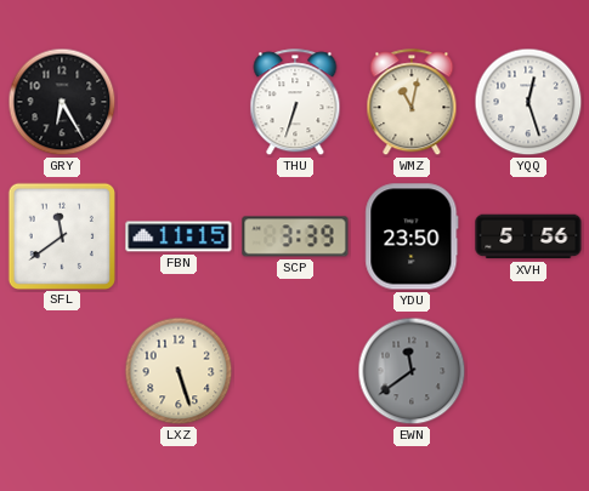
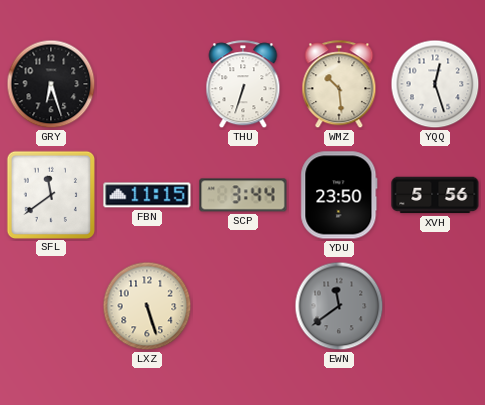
GRY: 6:25 -> 6:27
WMZ: 11:02 -> 10:29
SCP: 3:39 -> 3:44
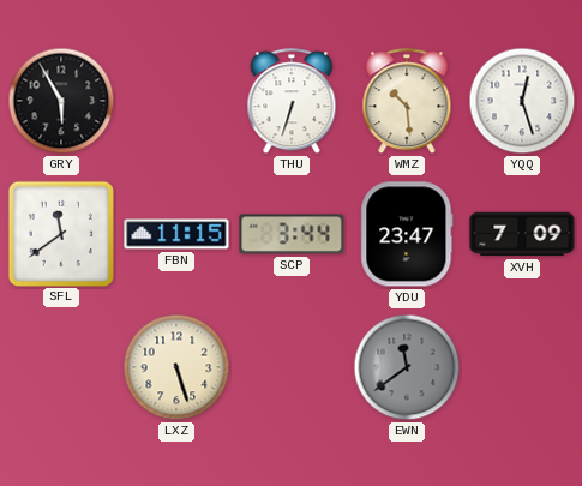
GRY: 6:27 -> 5:55
YDU: 23:50 -> 23:47
XVH: 5:56 -> 7:09
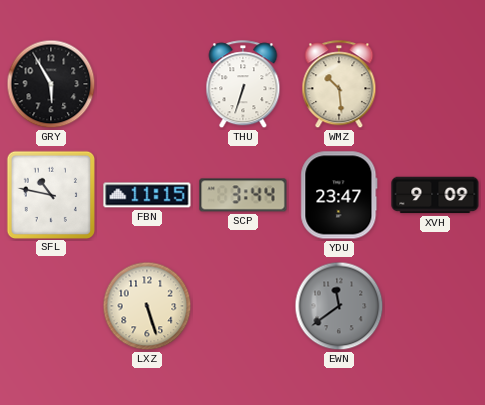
YQQ: 12:27 -> none
SFL: 11:39 -> 10:47
XVH: 7:09 -> 9:09
